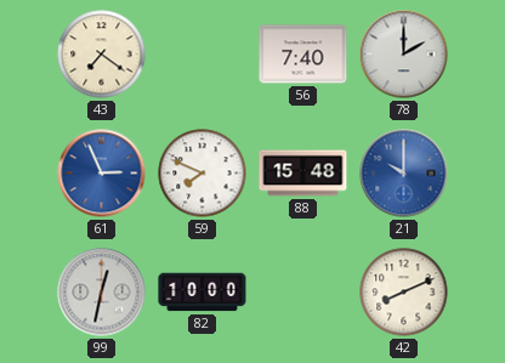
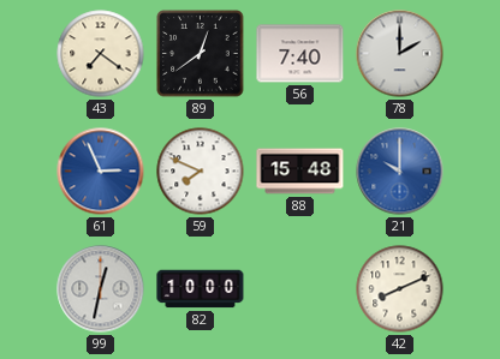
89: none -> 12:39
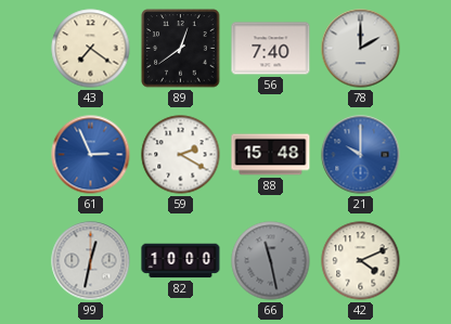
59: 7:49 -> 2:20
66: none -> 11:28
42: 8:11 -> 4:11
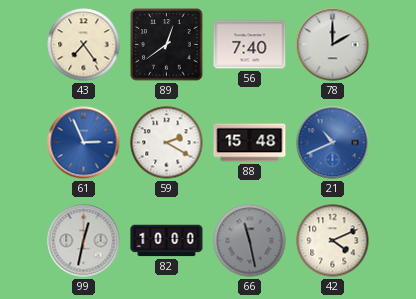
43: 7:21 -> 7:24
21: 10:00 -> 10:41
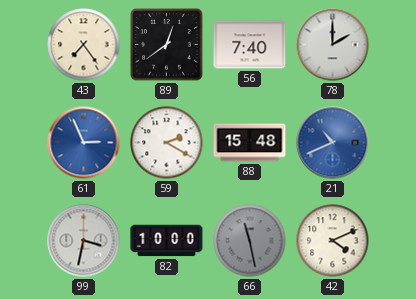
99: 12:32 -> 3:32
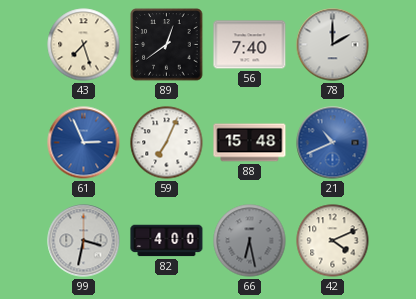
43: 7:24 -> 7:27
59: 2:20 -> 7:04
82: 10:00 -> 4:00
66: 11:28 -> 6:28
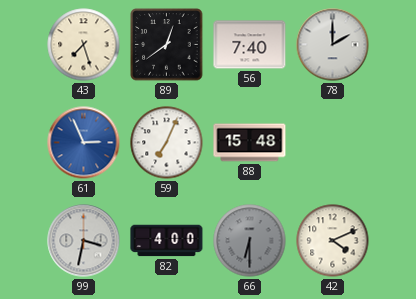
21: 10:41 -> none
66: 6:28 -> 6:30
